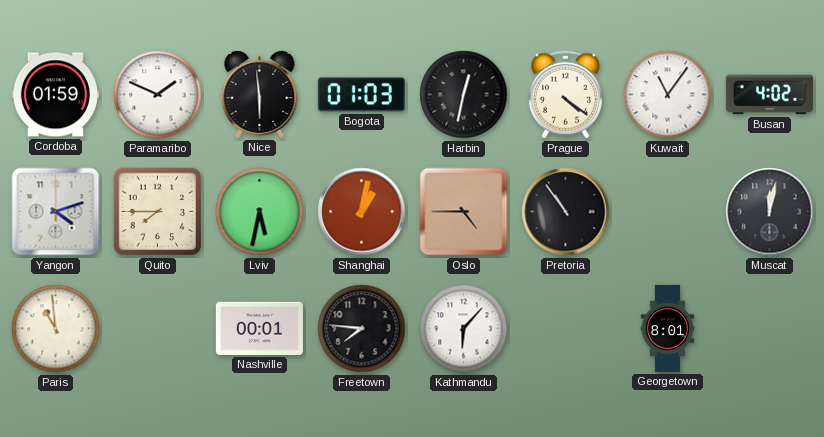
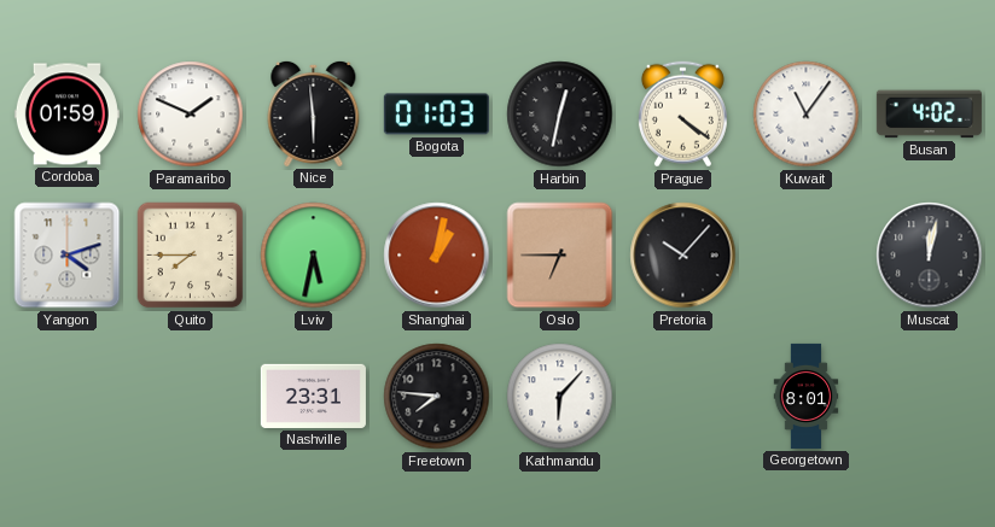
Oslo: 4:45 -> 6:45
Pretoria: 10:54 -> 10:07
Paris: 10:59 -> none
Nashville: 00:01 -> 23:31
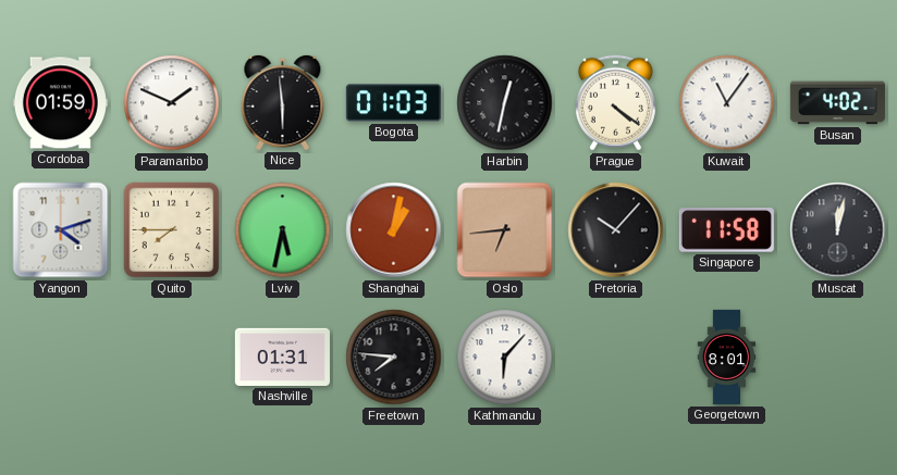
Oslo: 6:45 -> 6:44
Singapore: none -> 11:58
Nashville: 23:31 -> 01:31
